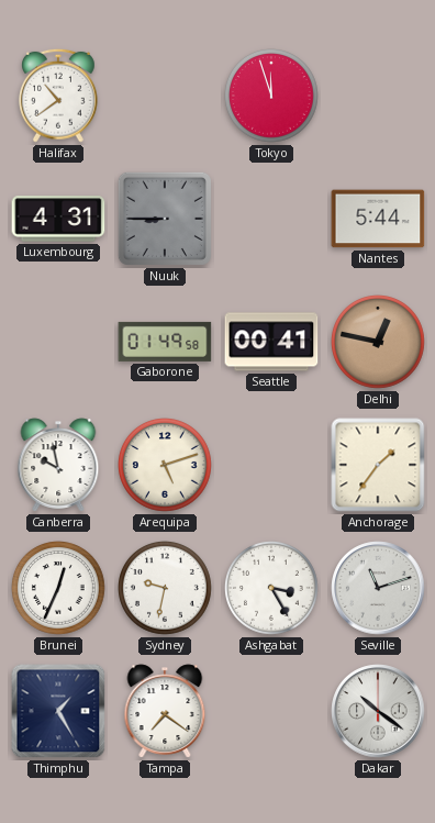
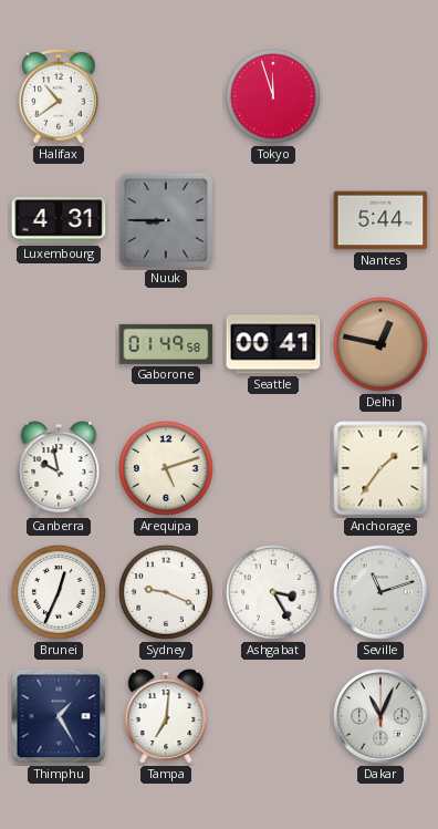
Sydney: 9:32 -> 9:19
Tampa: 7:21 -> 7:01
Dakar: 10:21 -> 11:04
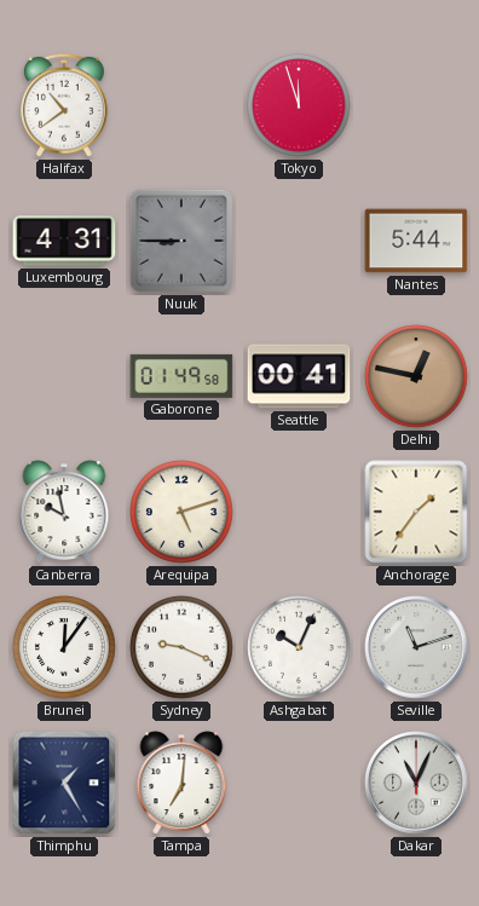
Brunei: 12:34 -> 12:06
Ashgabat: 3:25 -> 10:04
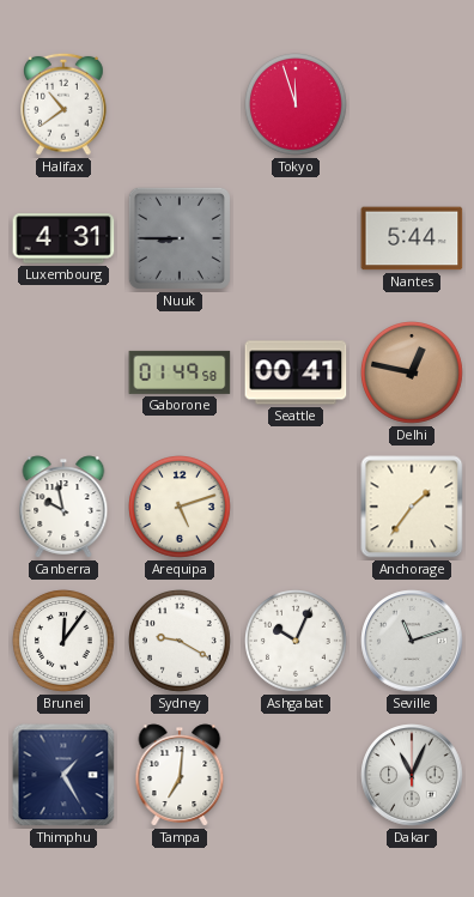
Sydney: 9:19 -> 9:20
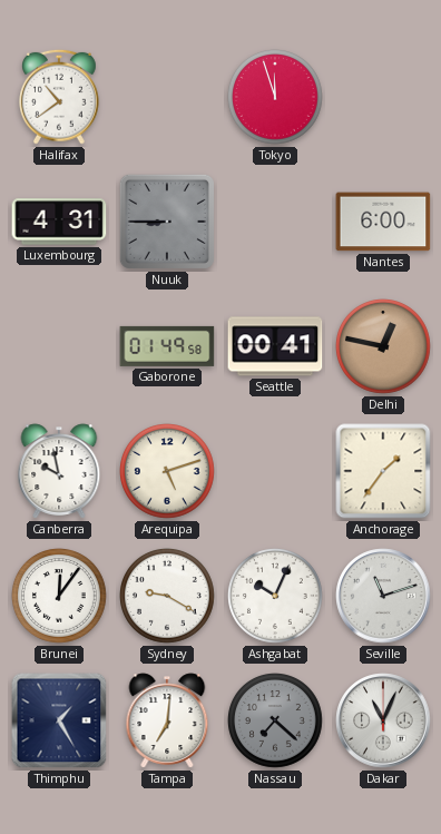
Nantes: 5:44 -> 6:00
Nassau: none -> 7:22
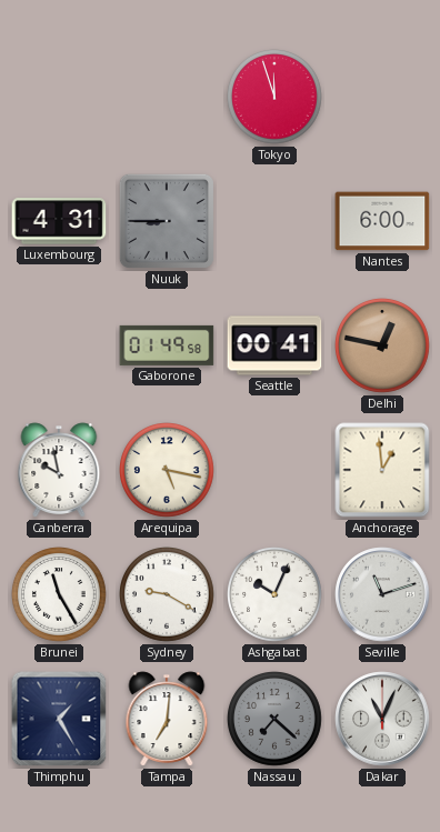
Halifax: 10:39 -> none
Arequipa: 5:12 -> 5:17
Anchorage: 1:36 -> 12:59
Brunei: 12:06 -> 11:25
